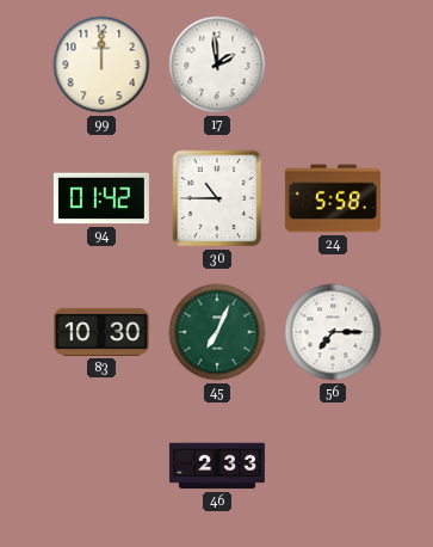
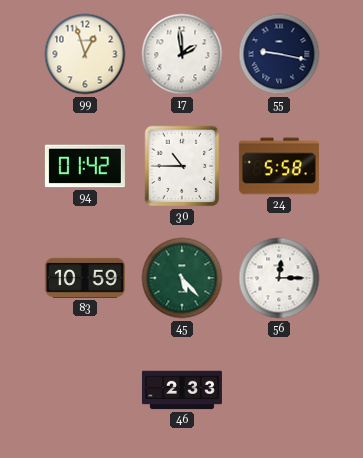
99: 12:00 -> 12:57
55: none -> 9:17
83: 10:30 -> 10:59
45: 7:04 -> 5:23
56: 7:15 -> 12:15
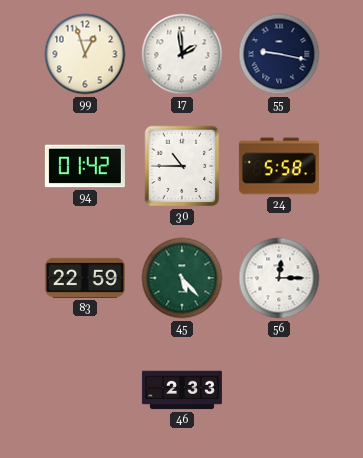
83: 10:59 -> 22:59
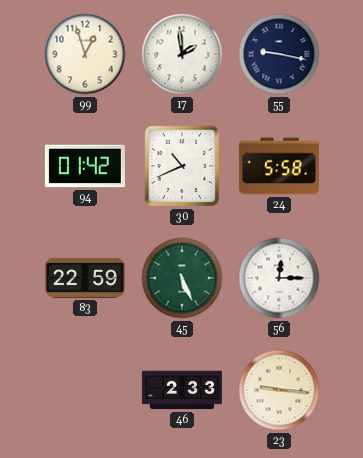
30: 10:45 -> 10:41
45: 5:23 -> 5:26
23: none -> 9:16
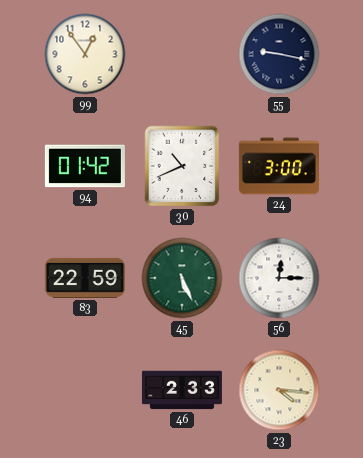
99: 12:57 -> 12:54
17: 1:59 -> none
24: 5:58 -> 3:00
23: 9:16 -> 4:16
